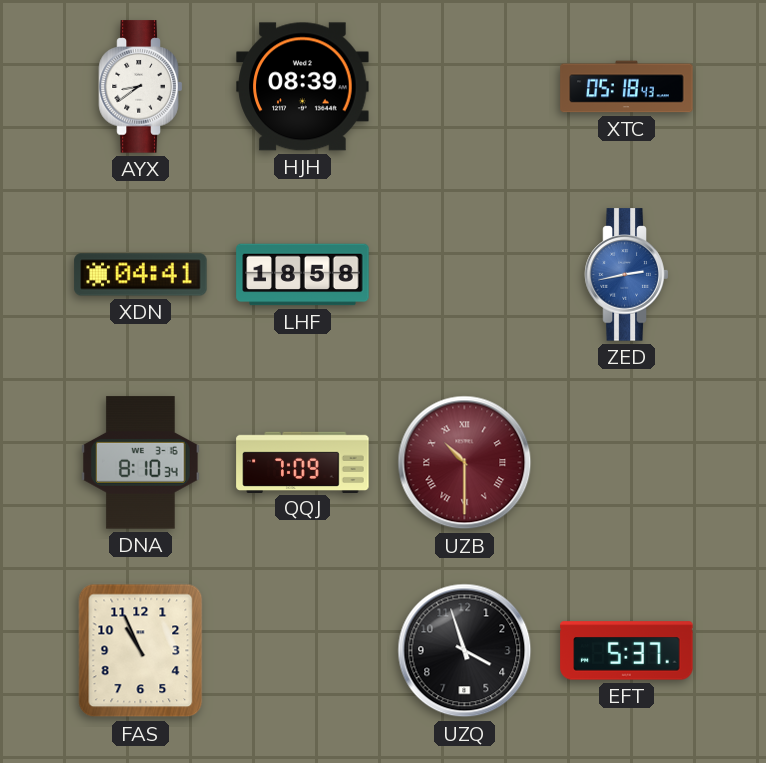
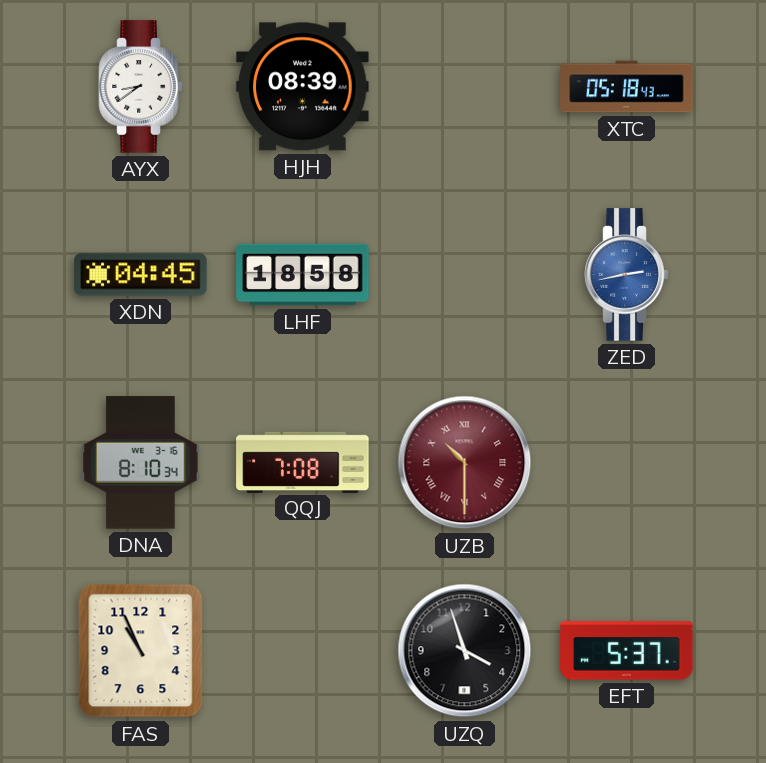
XDN: 04:41 -> 04:45
QQJ: 7:09 -> 7:08
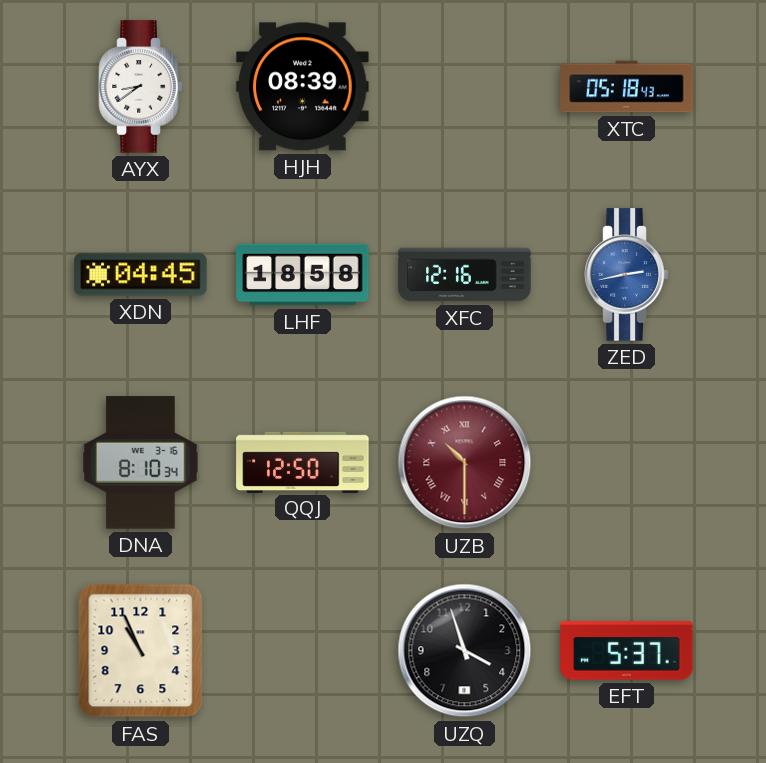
XFC: none -> 12:16
QQJ: 7:08 -> 12:50
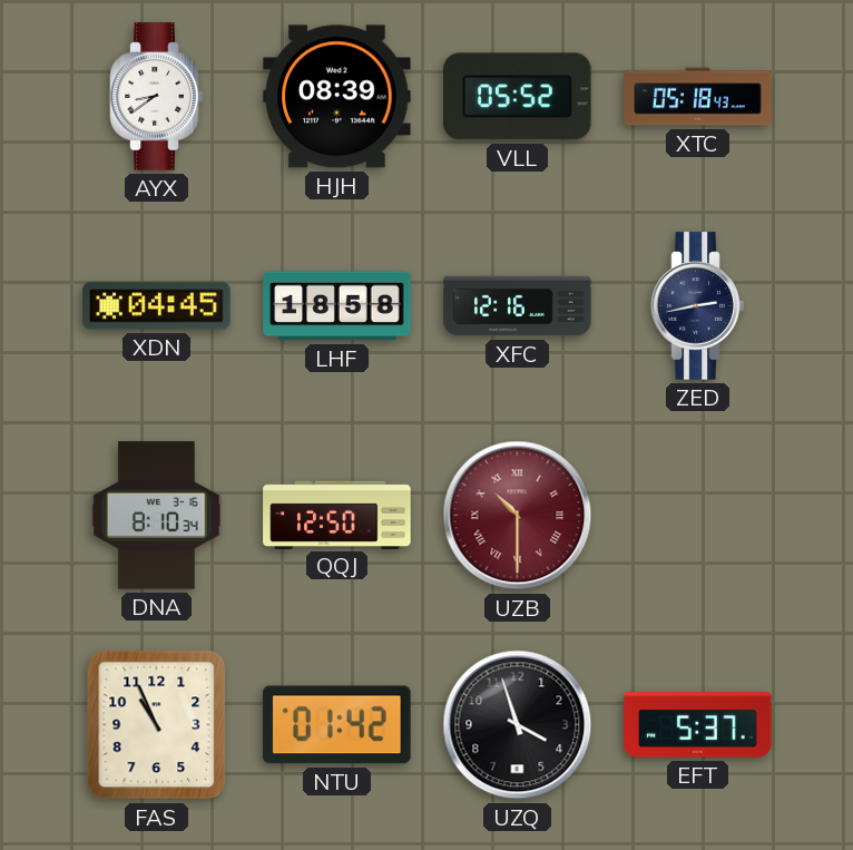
VLL: none -> 05:52
ZED dial: blue -> navy
NTU: none -> 01:42
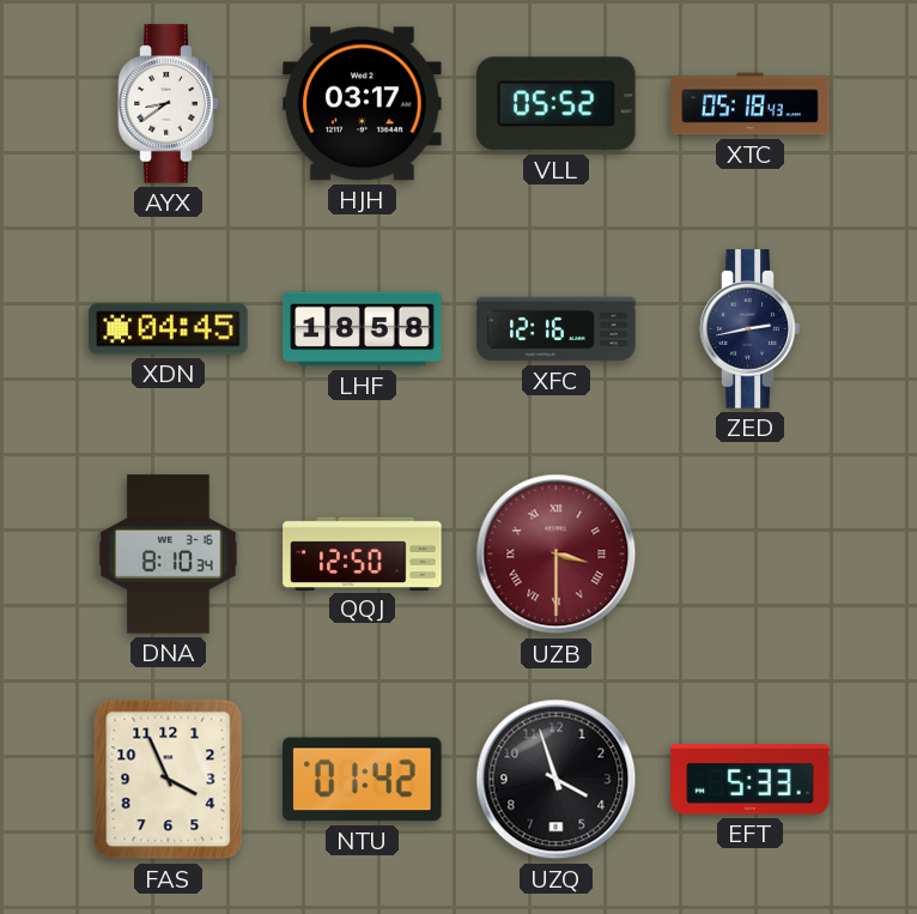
HJH: 08:39 -> 03:17
UZB: 10:30 -> 3:30
FAS: 10:56 -> 3:56
EFT: 5:37 -> 5:33
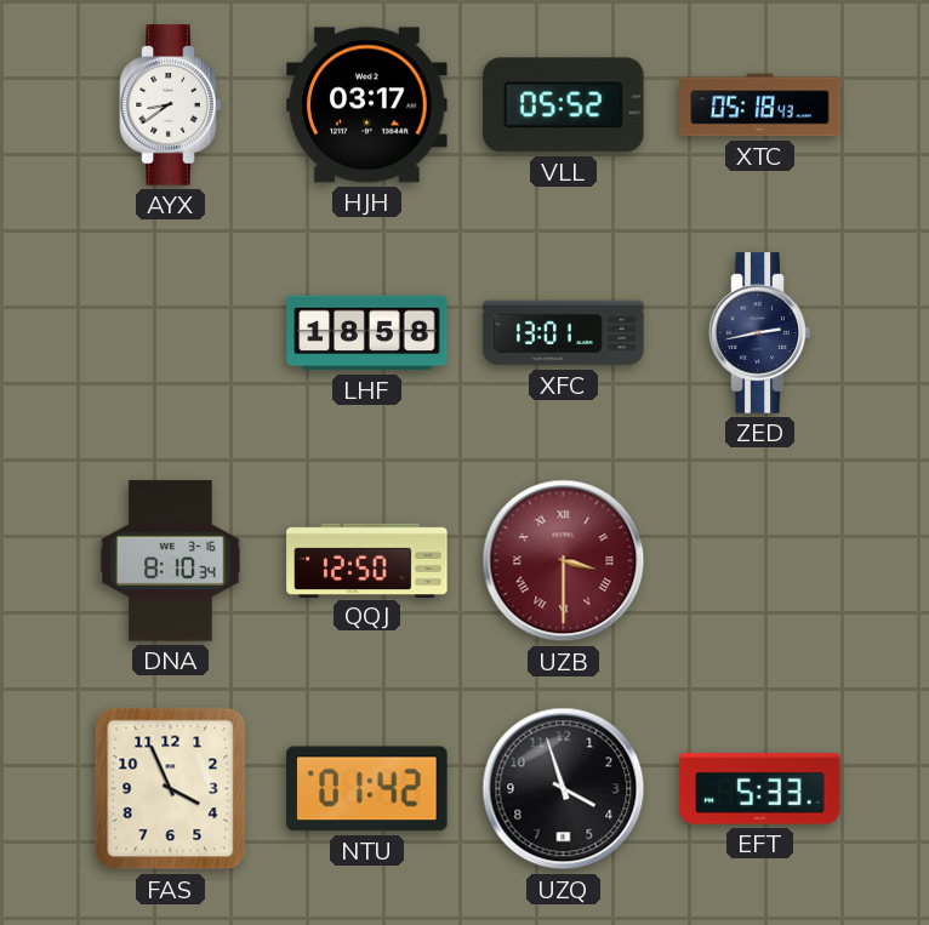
XDN: 04:45 -> none
XFC: 12:16 -> 13:01
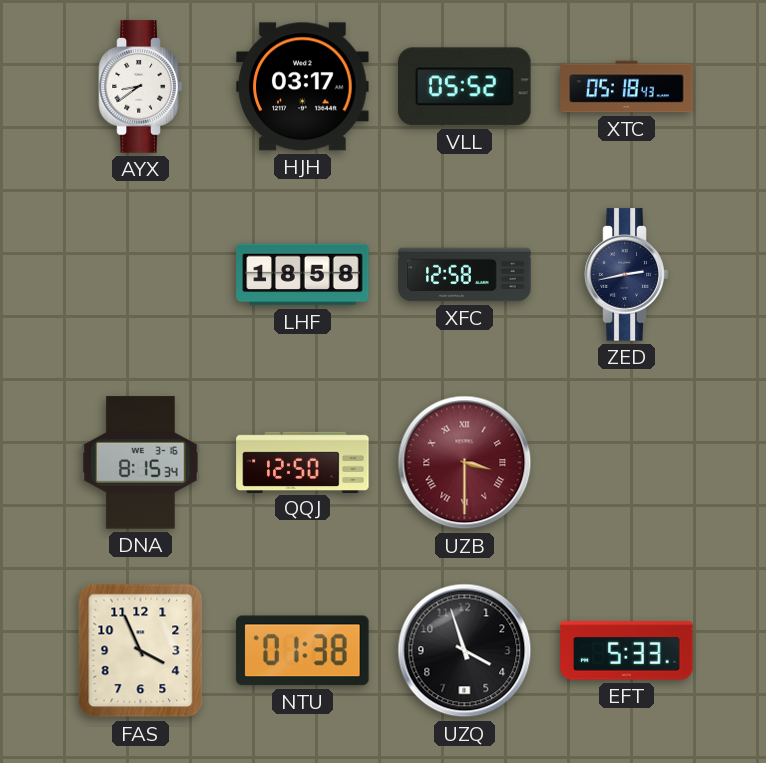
XFC: 13:01 -> 12:58
DNA: 8:10 -> 8:15
NTU: 01:42 -> 01:38
